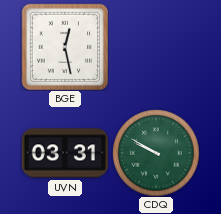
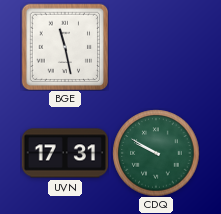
BGE: 12:28 -> 11:28
UVN: 03:31 -> 17:31
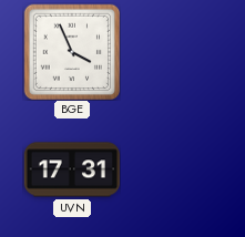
BGE: 11:28 -> 3:56
CDQ: 9:50 -> none
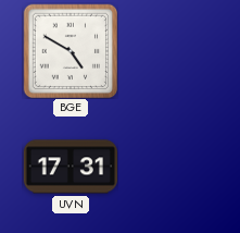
BGE: 3:56 -> 4:50
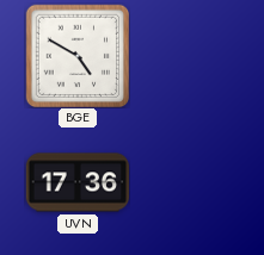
UVN: 17:31 -> 17:36
